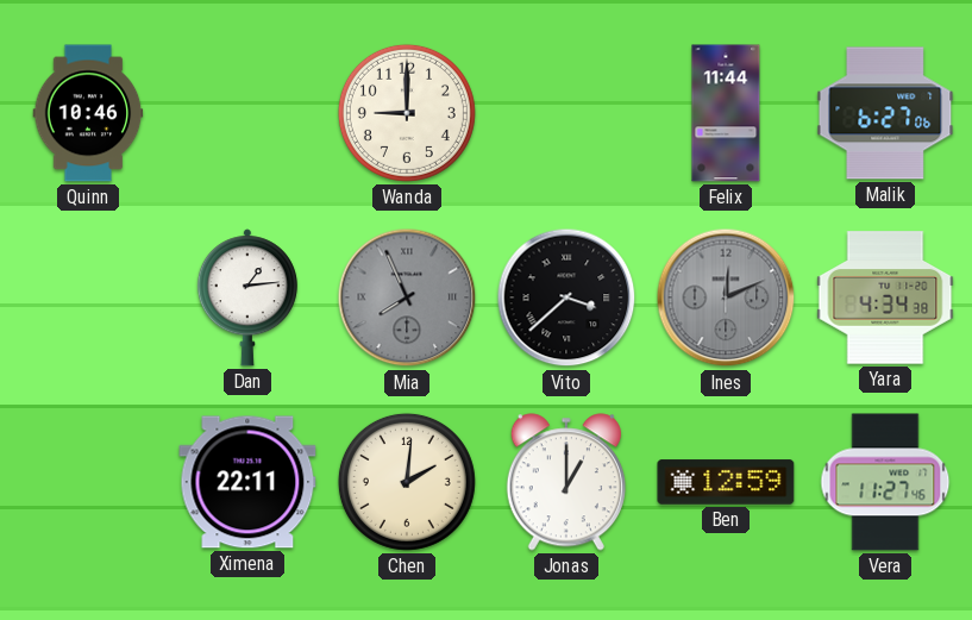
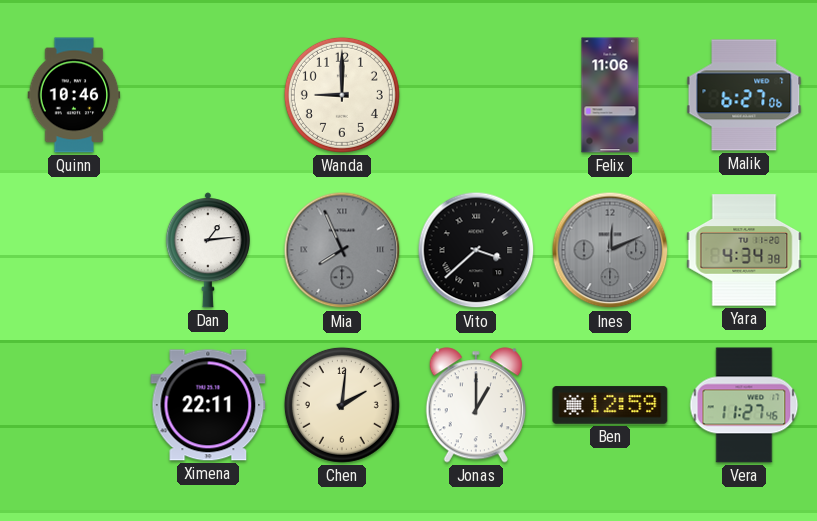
Felix: 11:44 -> 11:06
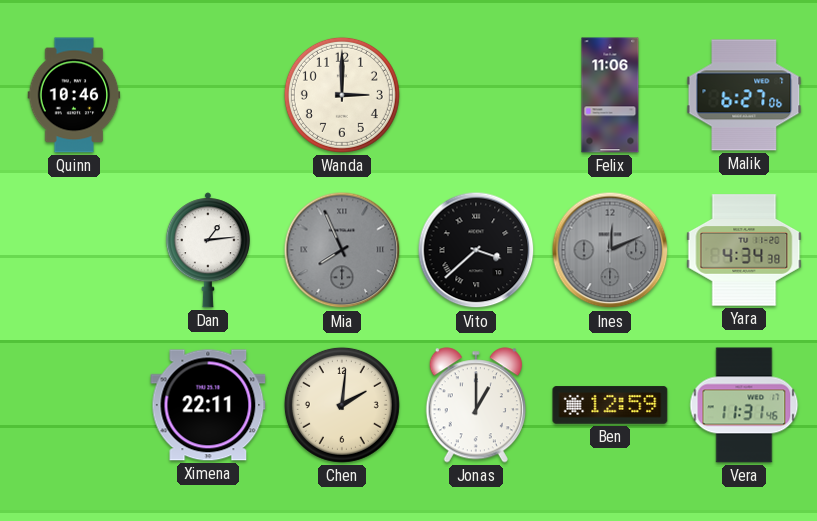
Wanda: 9:00 -> 3:00
Vera: 11:27 -> 11:31
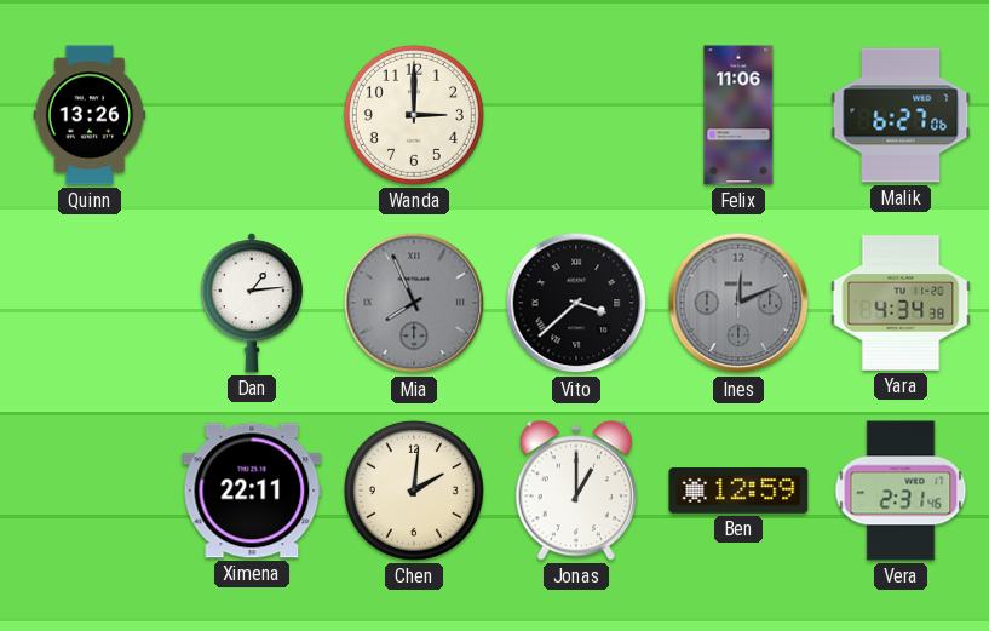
Quinn: 10:46 -> 13:26
Vera: 11:31 -> 2:31
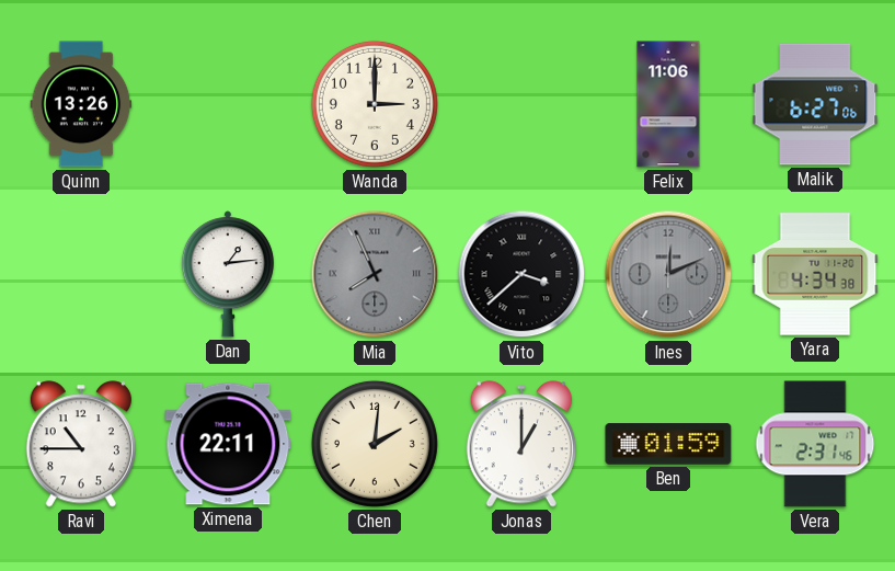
Ravi: none -> 10:45
Ben: 12:59 -> 01:59
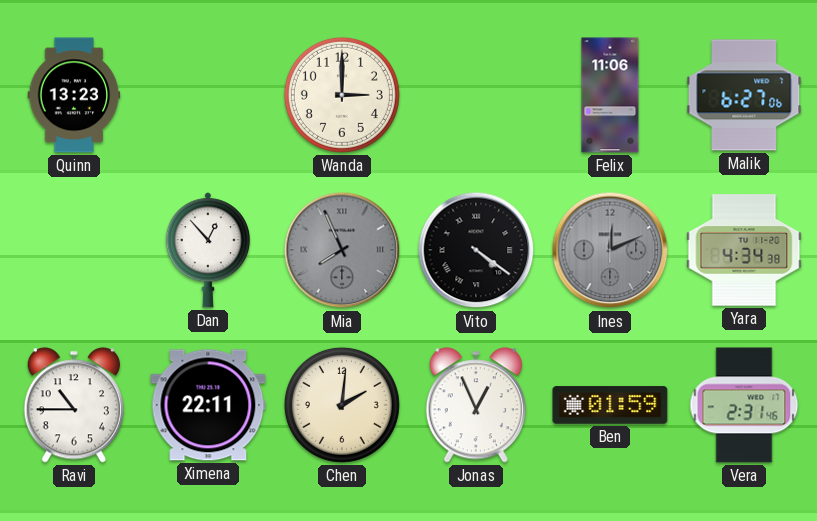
Quinn: 13:26 -> 13:23
Dan: 1:14 -> 12:53
Vito: 3:38 -> 4:21
Jonas: 1:00 -> 12:56
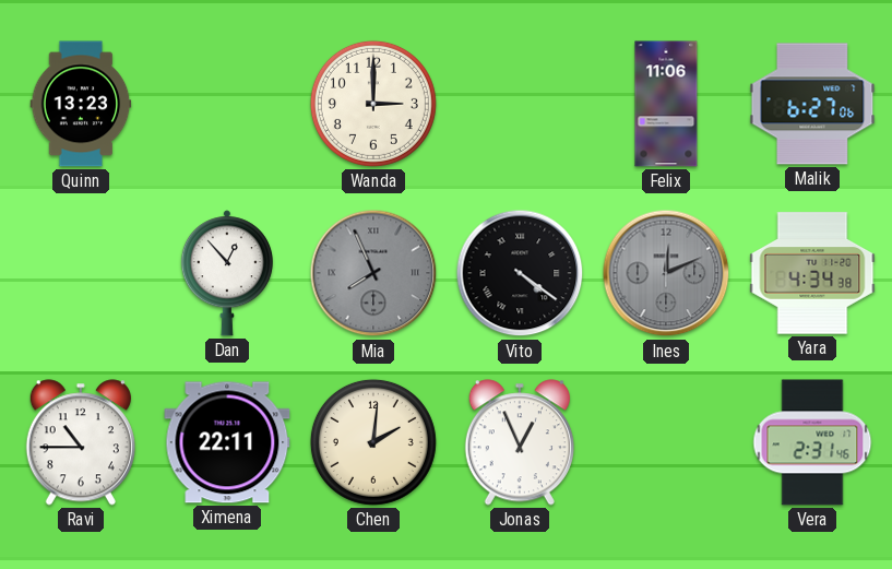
Ben: 01:59 -> none
